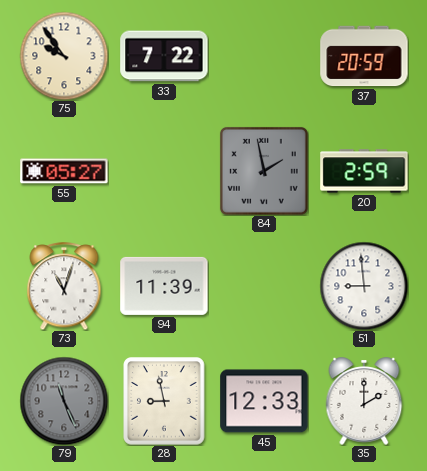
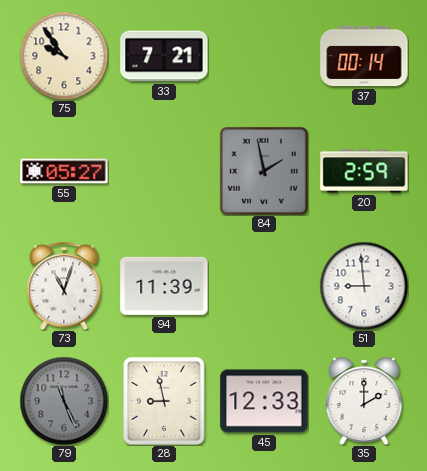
33: 7:22 -> 7:21
37: 20:59 -> 00:14
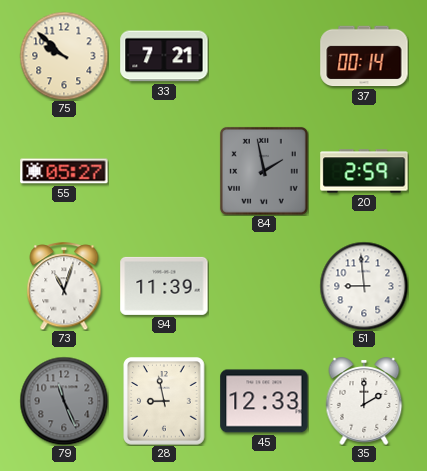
75: 9:54 -> 9:52
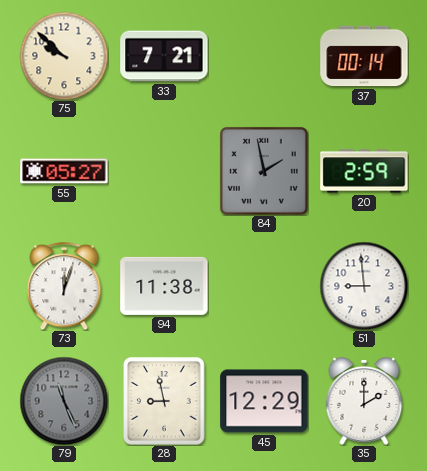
73: 11:03 -> 12:03
94: 11:39 -> 11:38
45: 12:33 -> 12:29
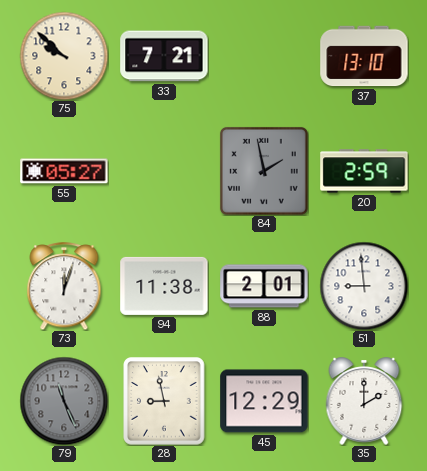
37: 00:14 -> 13:10
88: none -> 2:01
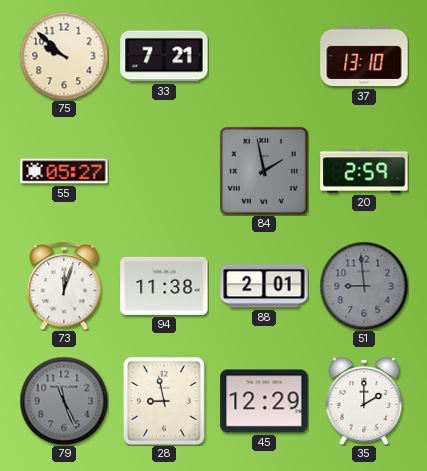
51 dial: white -> grey
